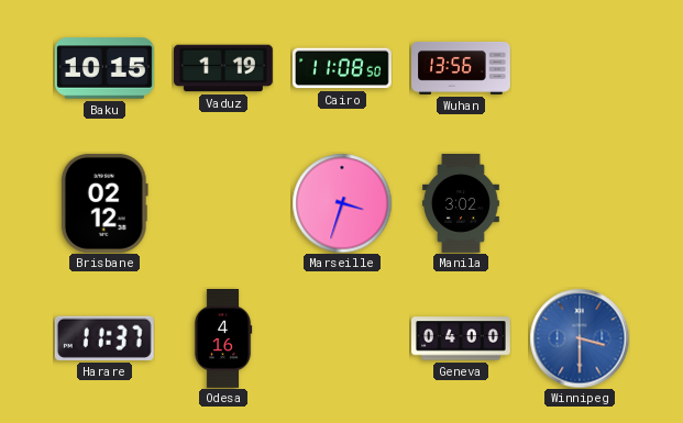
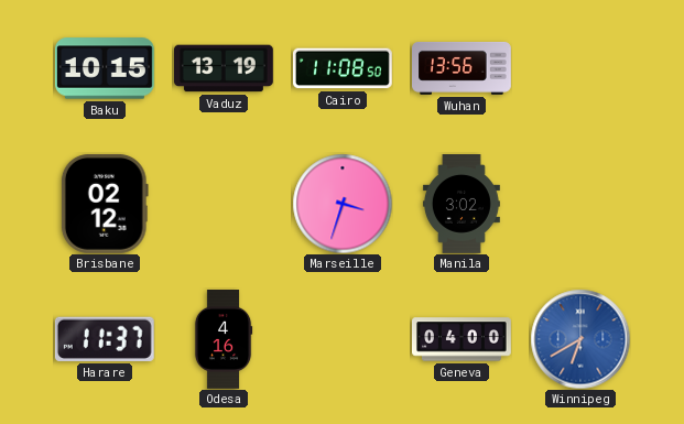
Vaduz: 1:19 -> 13:19
Winnipeg: 3:30 -> 6:40
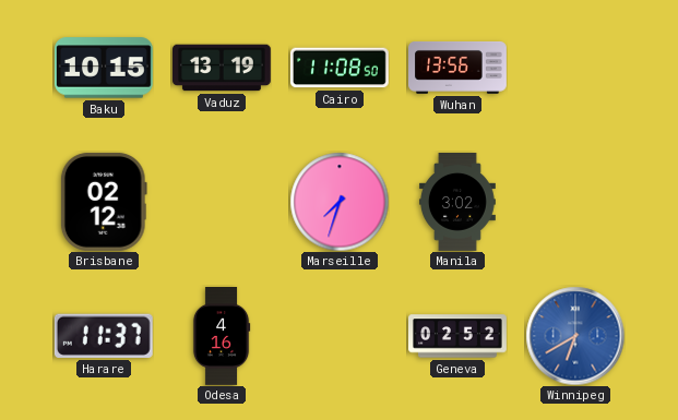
Marseille: 3:33 -> 7:33
Geneva: 04:00 -> 02:52
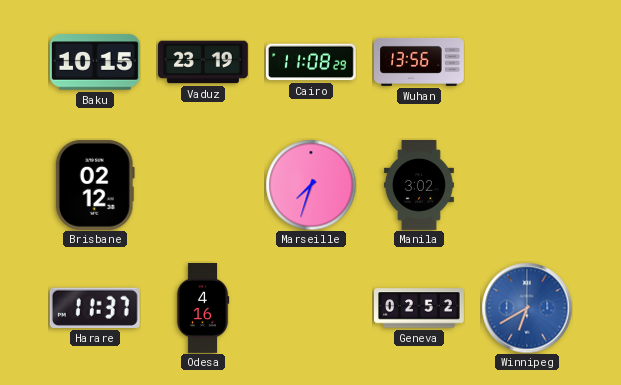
Vaduz: 13:19 -> 23:19
Cairo: 11:08:50 -> 11:08:29
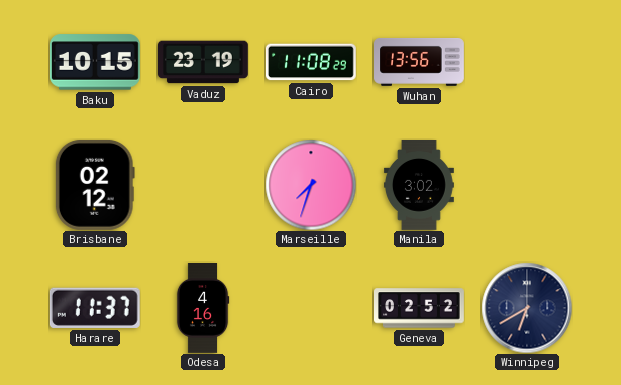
Winnipeg dial: blue -> navy
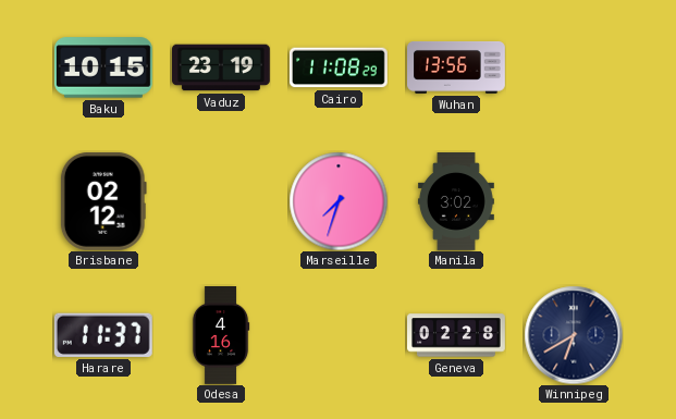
Geneva: 02:52 -> 02:28
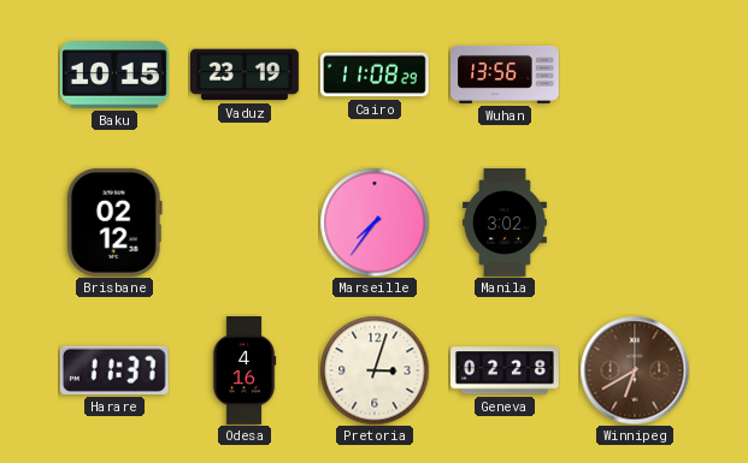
Marseille: 7:33 -> 7:36
Pretoria: none -> 3:03
Winnipeg dial: navy -> brown
